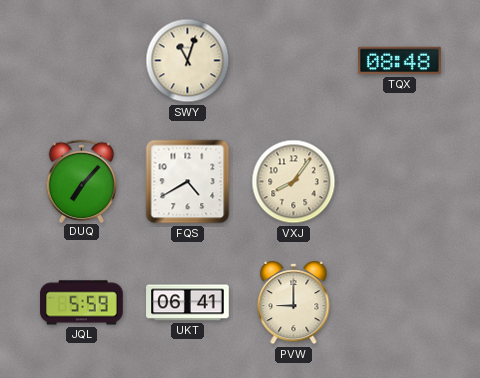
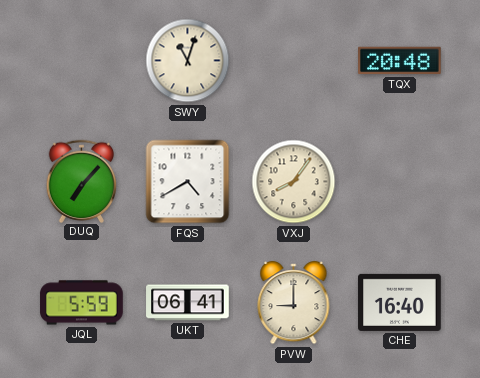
TQX: 08:48 -> 20:48
CHE: none -> 16:40
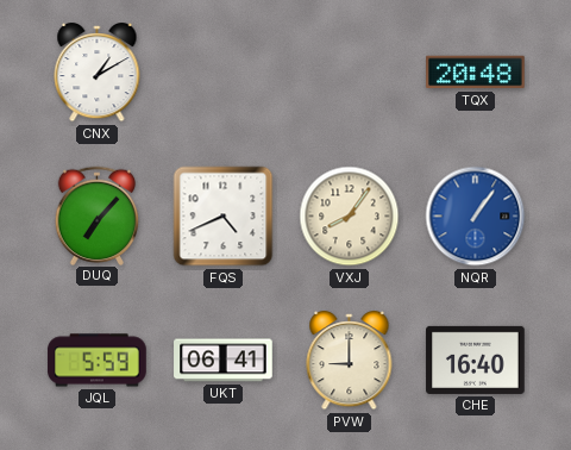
CNX: none -> 1:10
SWY: 11:03 -> none
FQS: 4:40 -> 4:41
NQR: none -> 1:06
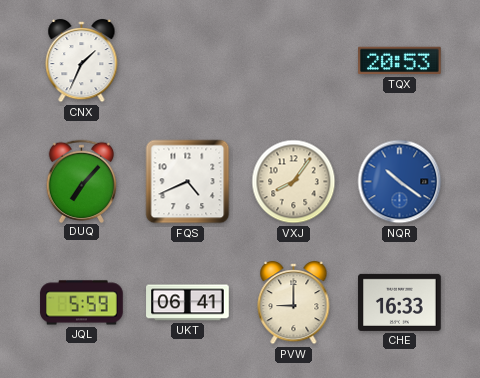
CNX: 1:10 -> 1:34
TQX: 20:48 -> 20:53
NQR: 1:06 -> 10:21
CHE: 16:40 -> 16:33
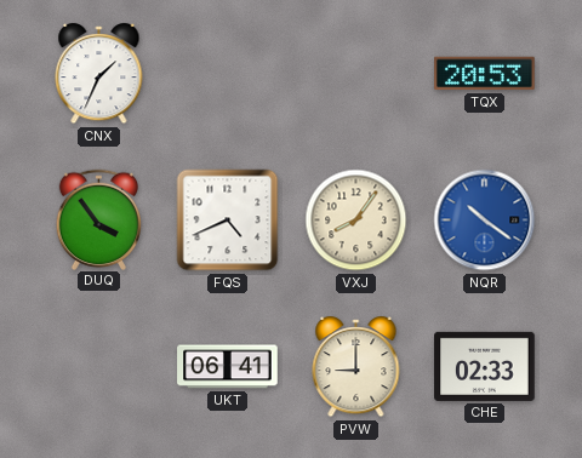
DUQ: 7:07 -> 3:54
JQL: 5:59 -> none
CHE: 16:33 -> 02:33
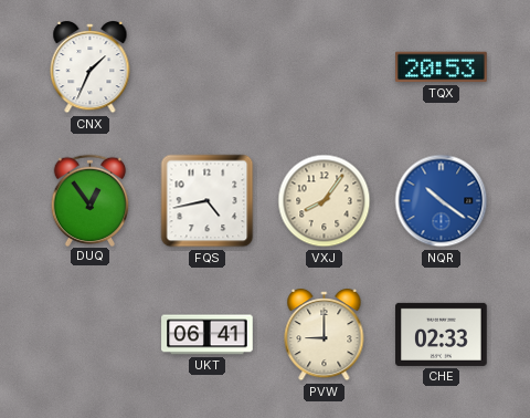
DUQ: 3:54 -> 12:54
FQS: 4:41 -> 4:43
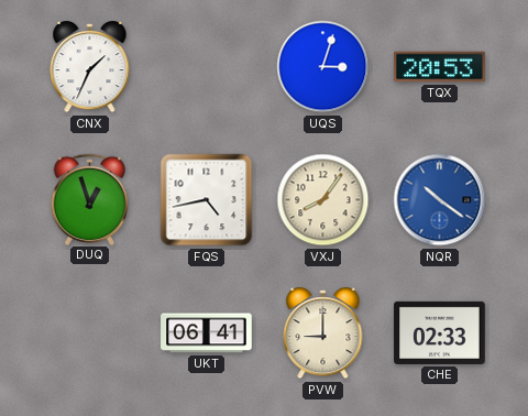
UQS: none -> 3:03
DUQ: 12:54 -> 12:57
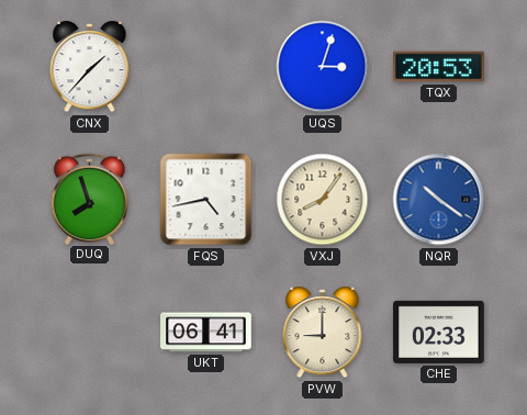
CNX: 1:34 -> 1:37
DUQ: 12:57 -> 7:57
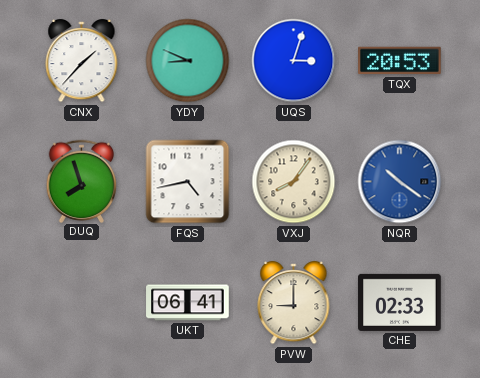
YDY: none -> 8:49
